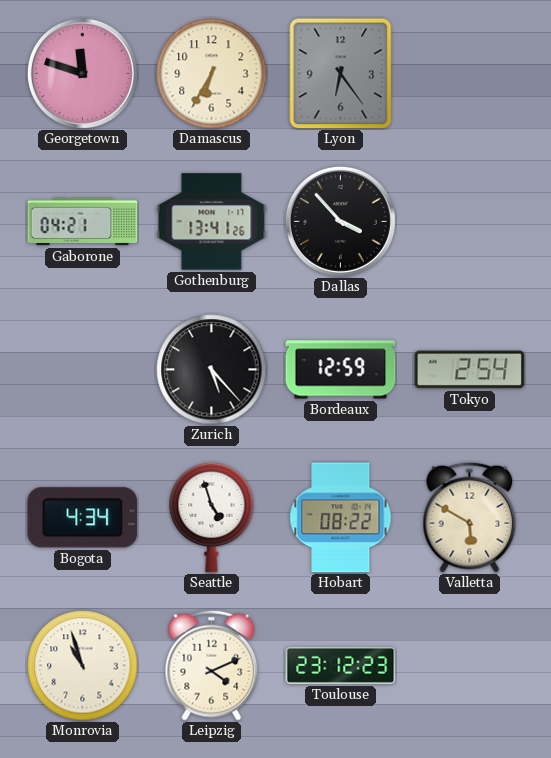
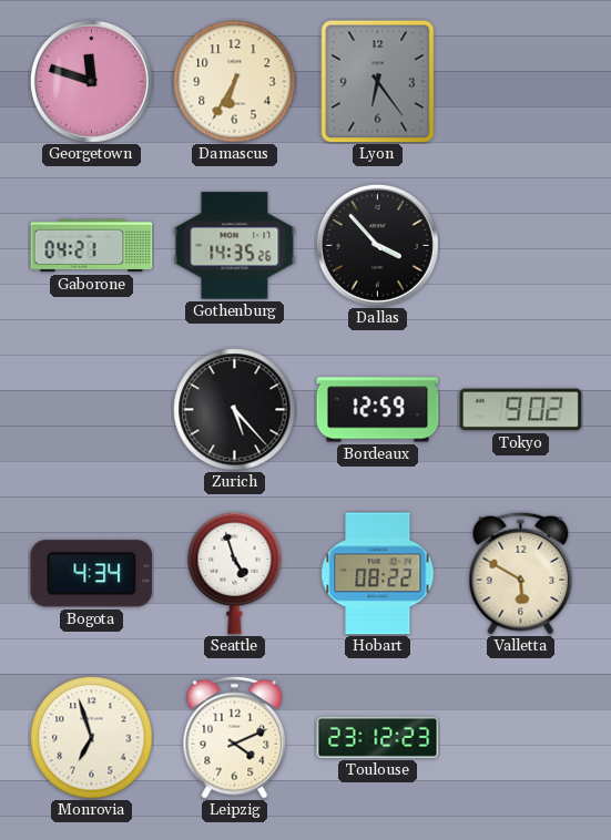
Gothenburg: 13:41 -> 14:35
Tokyo: 2:54 -> 9:02
Monrovia: 10:57 -> 6:57
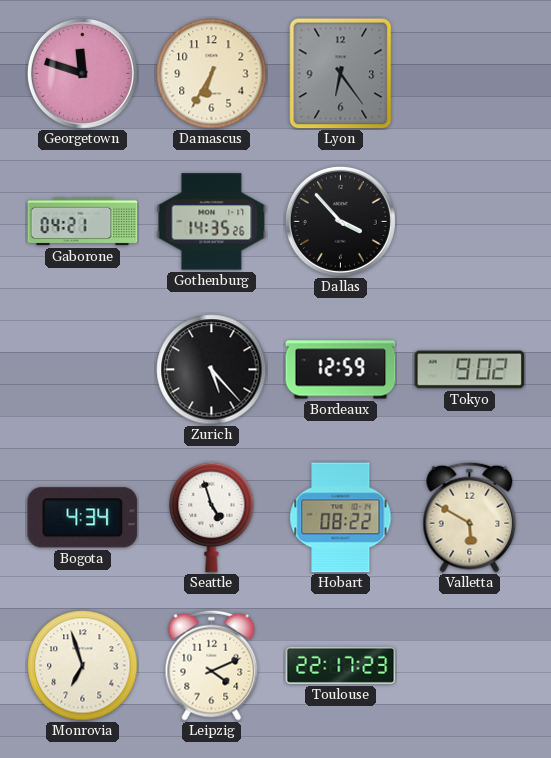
Toulouse: 23:12 -> 22:17
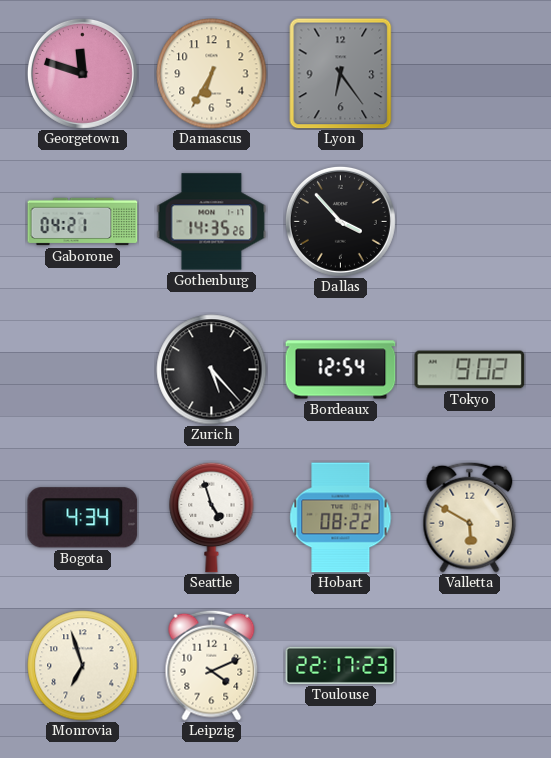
Bordeaux: 12:59 -> 12:54
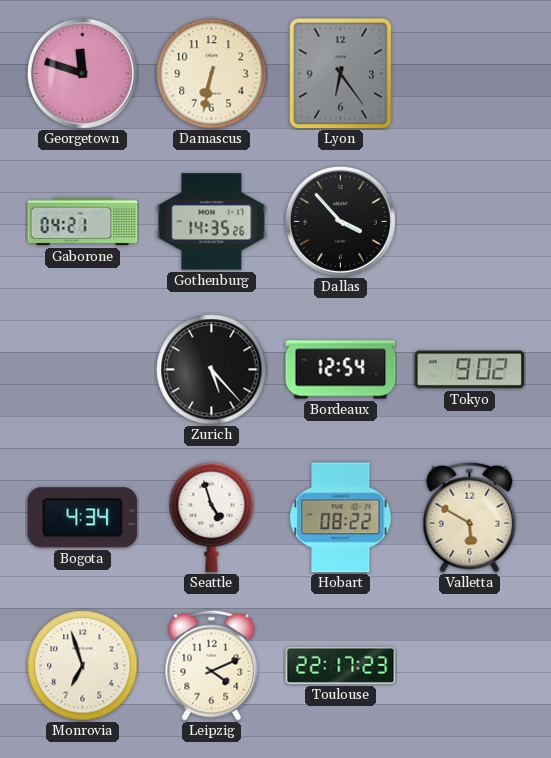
Damascus: 6:35 -> 6:32
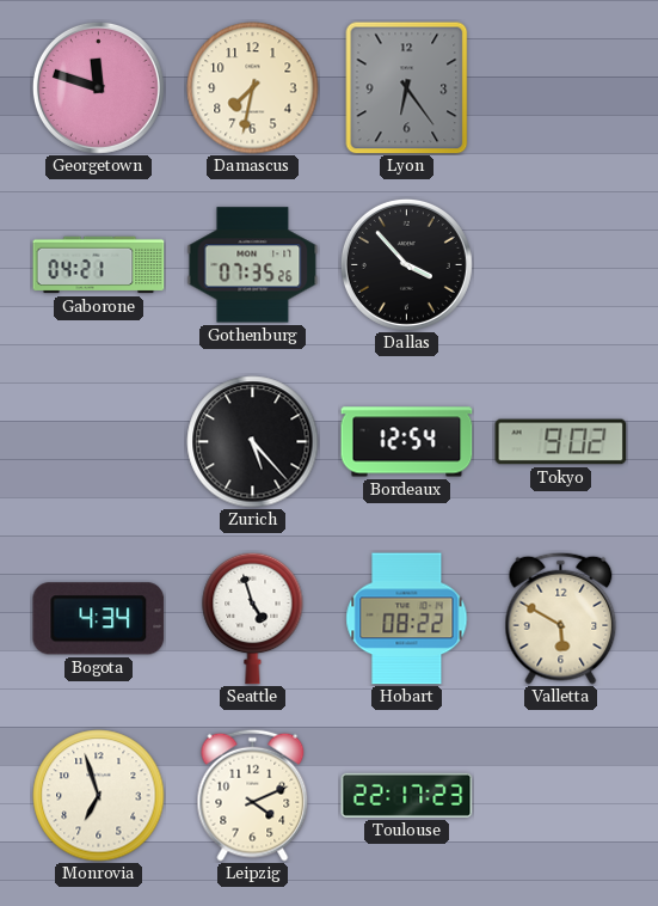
Damascus: 6:32 -> 7:32
Gothenburg: 14:35 -> 07:35
